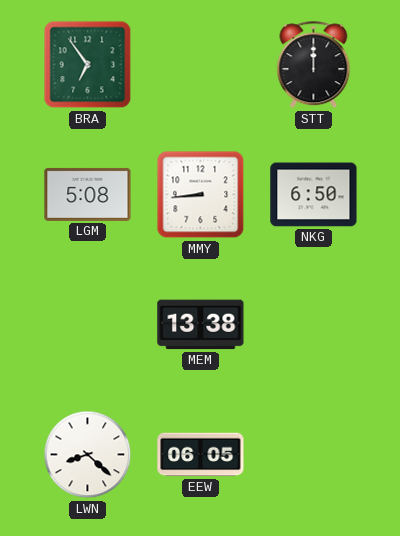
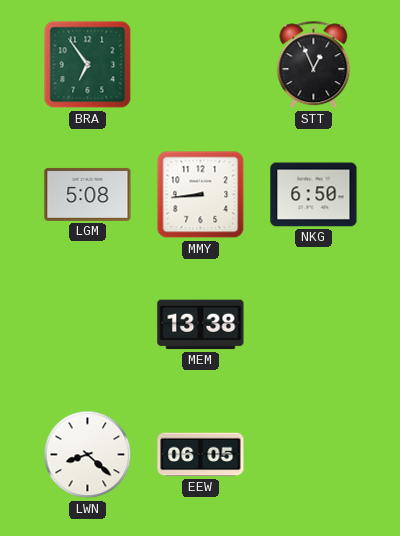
STT: 12:00 -> 12:56
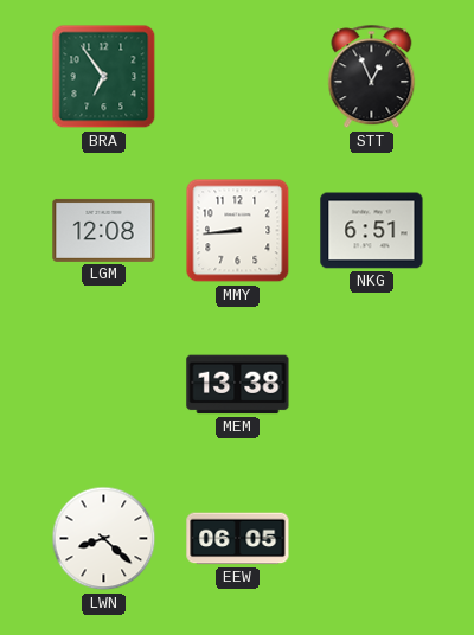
LGM: 5:08 -> 12:08
NKG: 6:50 -> 6:51
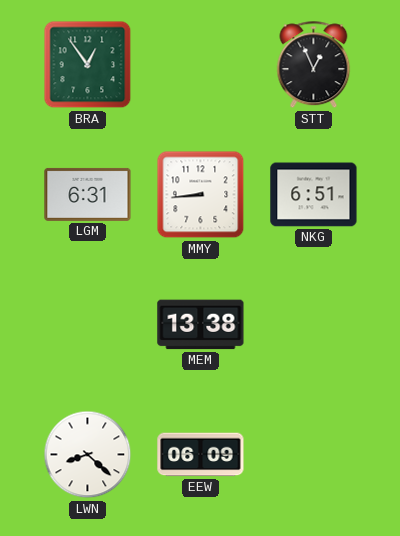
BRA: 6:54 -> 12:54
LGM: 12:08 -> 6:31
EEW: 06:05 -> 06:09
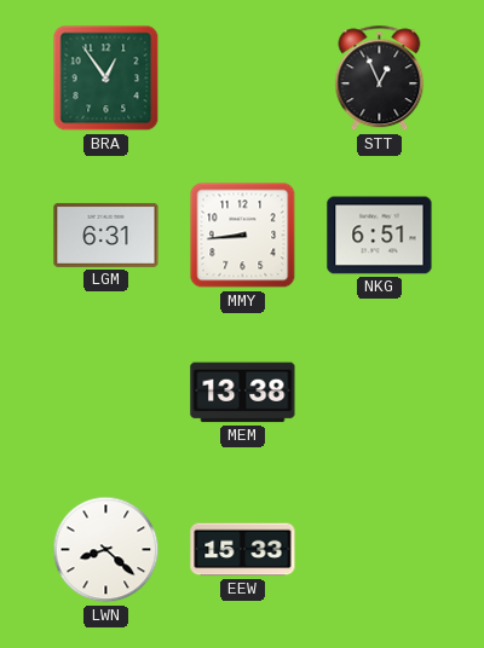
EEW: 06:09 -> 15:33
